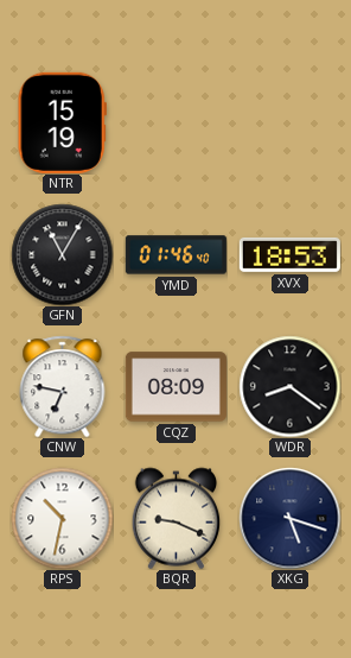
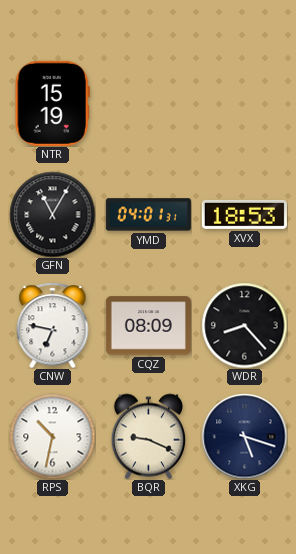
YMD: 01:46 -> 04:01
WDR: 8:21 -> 8:23
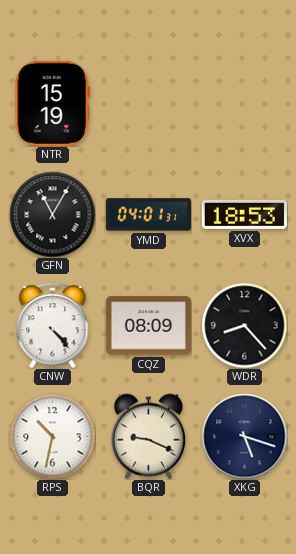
CNW: 6:47 -> 4:23
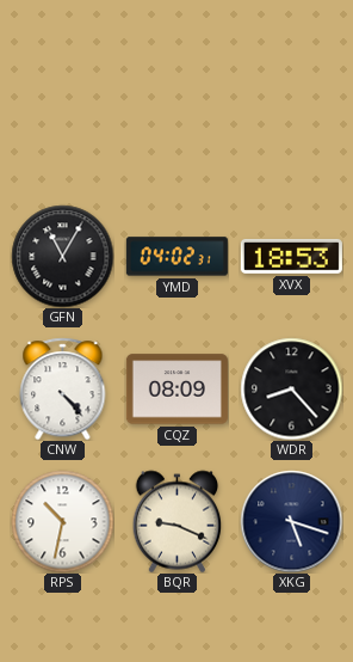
NTR: 15:19 -> none
YMD: 04:01 -> 04:02
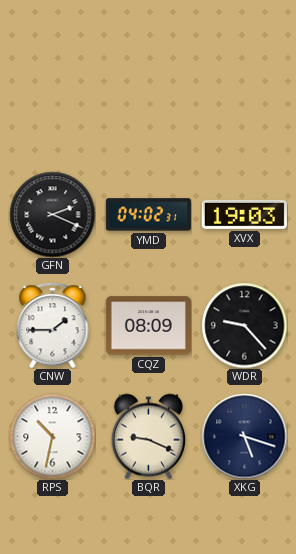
GFN: 11:05 -> 2:19
XVX: 18:53 -> 19:03
CNW: 4:23 -> 1:45
WDR: 8:23 -> 9:23
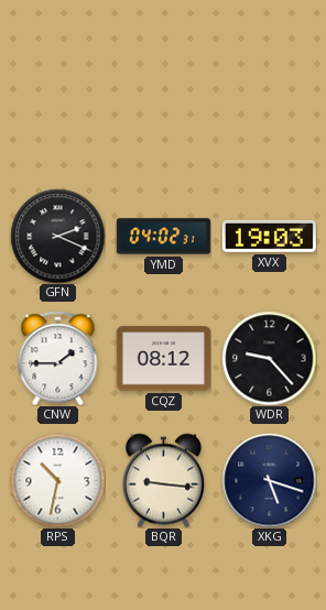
CQZ: 08:09 -> 08:12
BQR: 9:19 -> 9:16
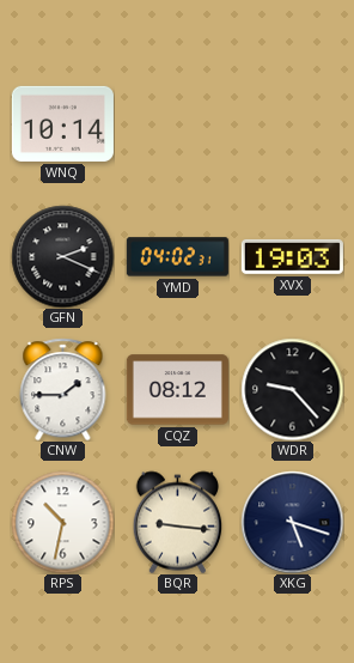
WNQ: none -> 10:14
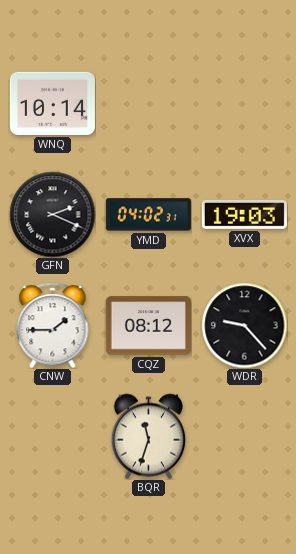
RPS: 10:32 -> none
BQR: 9:16 -> 11:33
XKG: 5:18 -> none
